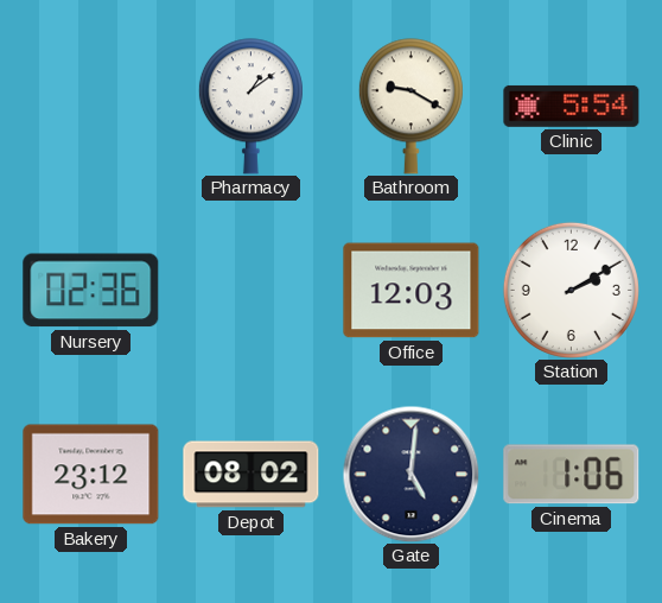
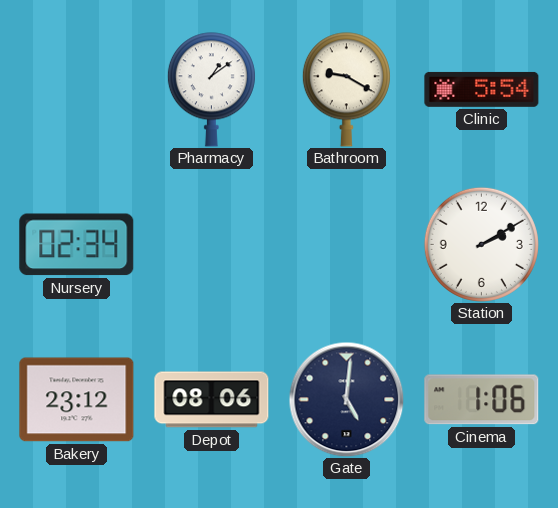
Nursery: 02:36 -> 02:34
Office: 12:03 -> none
Depot: 08:02 -> 08:06
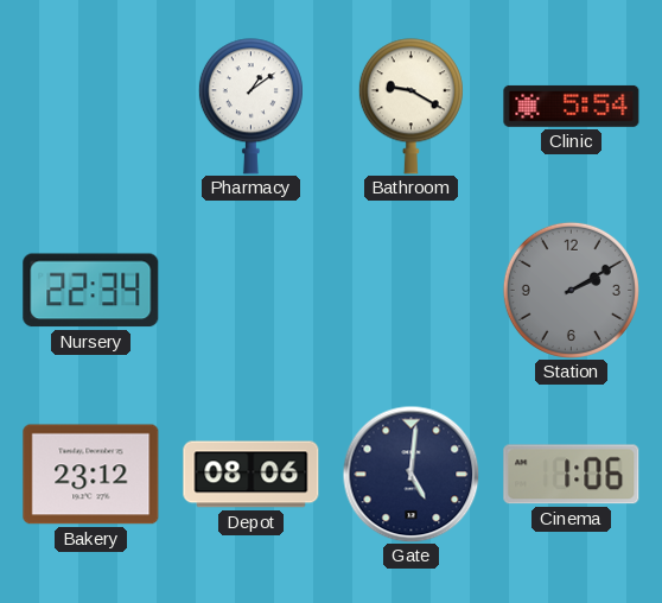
Nursery: 02:34 -> 22:34
Station dial: white -> grey
